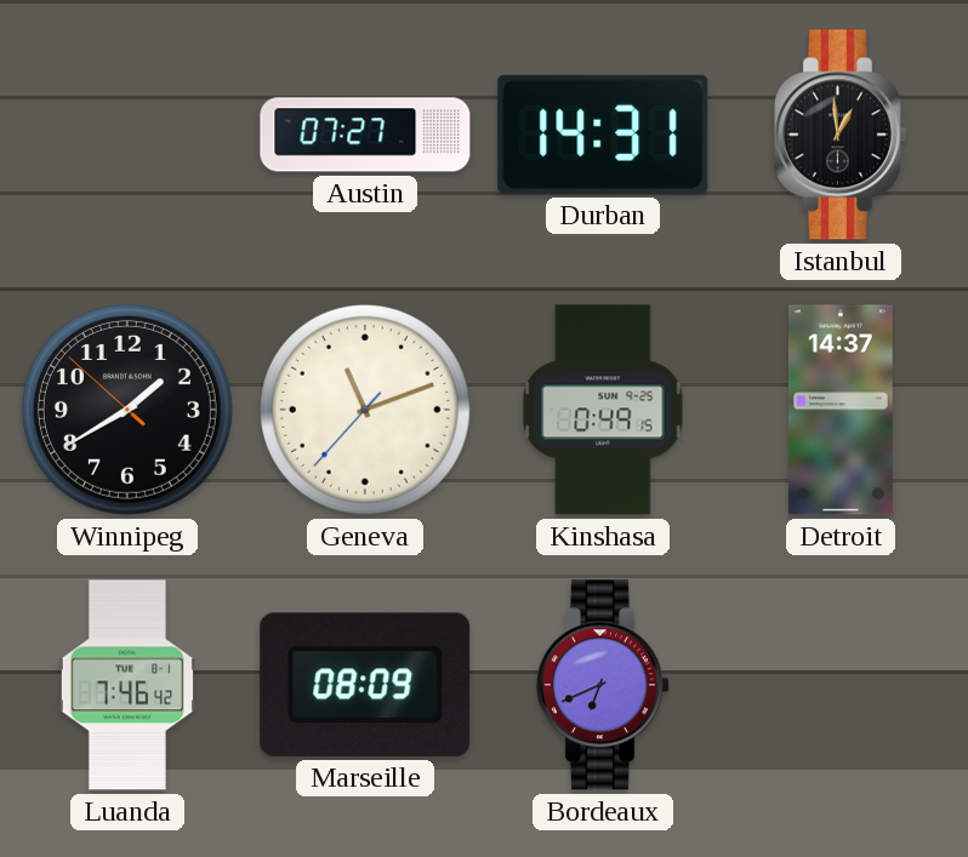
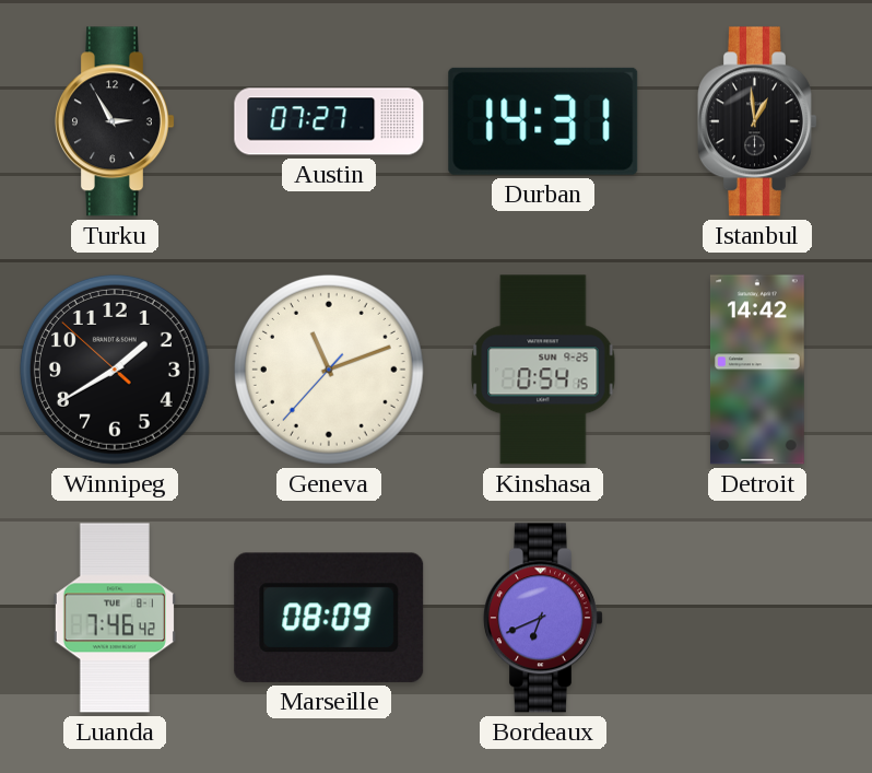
Turku: none -> 2:55
Kinshasa: 0:49 -> 0:54
Detroit: 14:37 -> 14:42
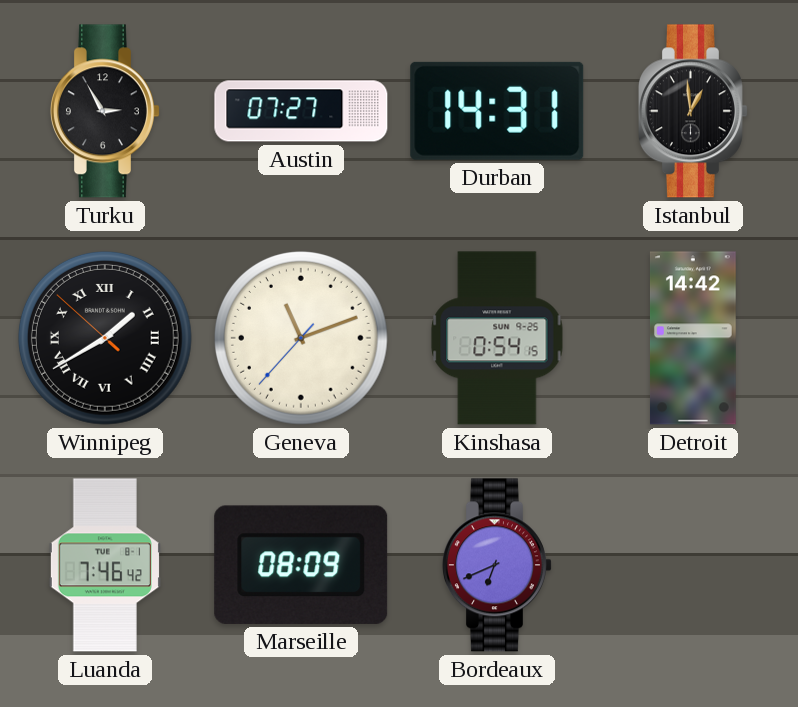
Winnipeg numerals: Arabic -> Roman
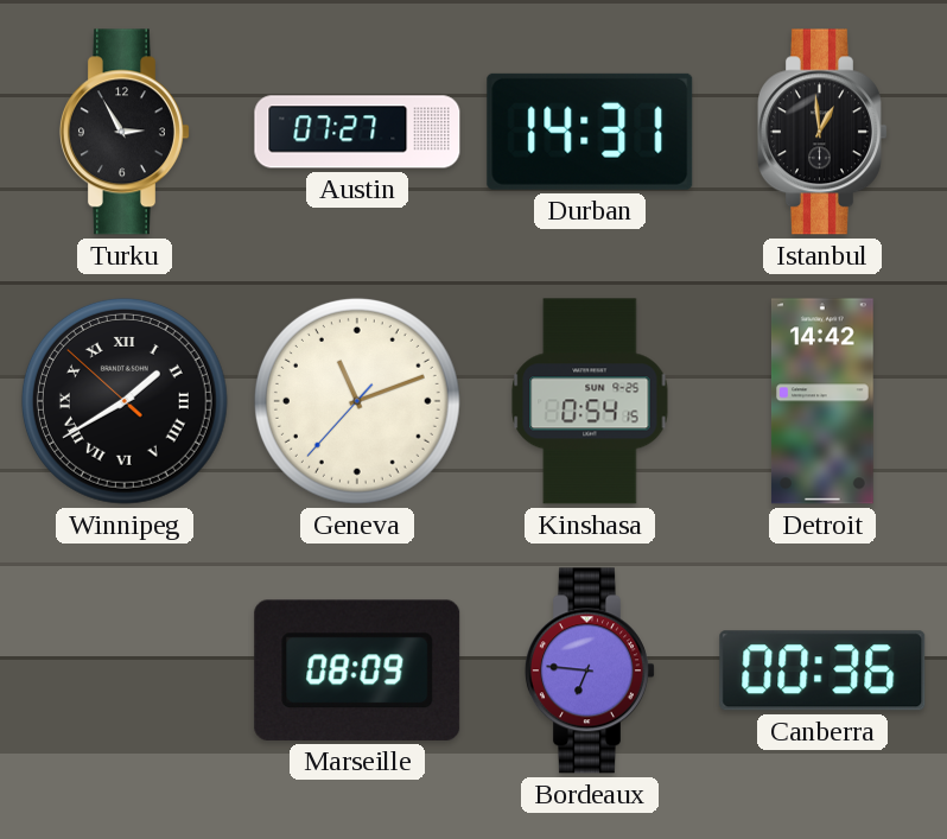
Luanda: 7:46 -> none
Bordeaux: 6:41 -> 6:46
Canberra: none -> 00:36
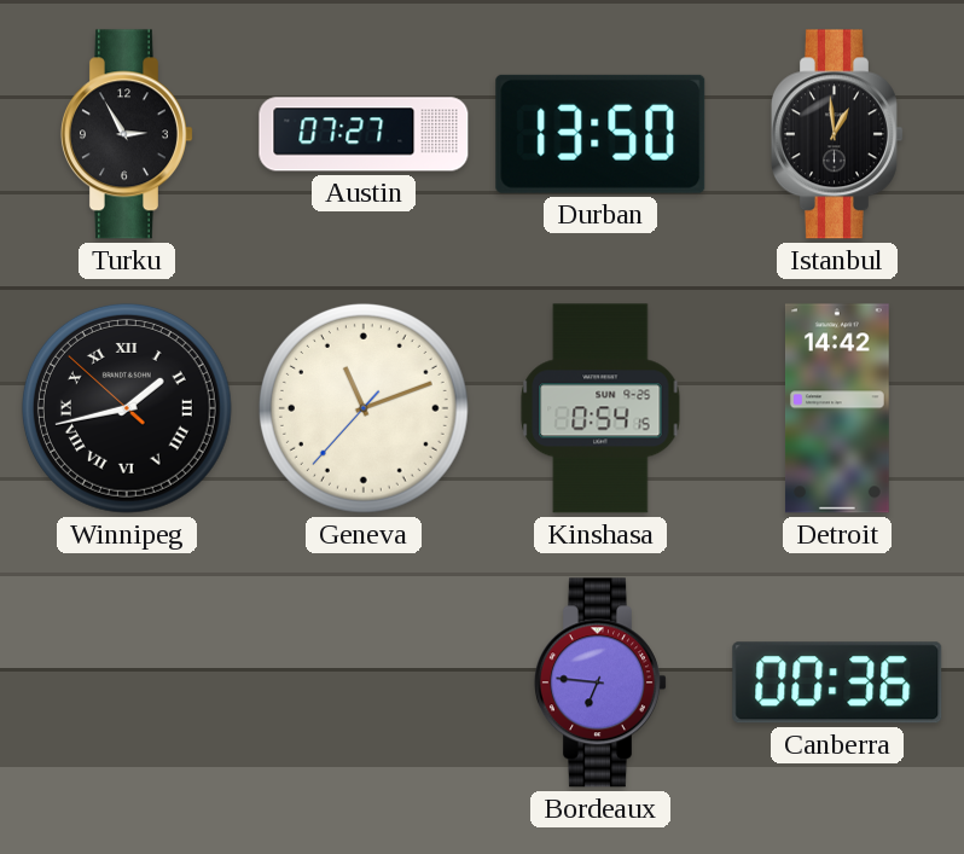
Durban: 14:31 -> 13:50
Winnipeg: 1:39 -> 1:42
Marseille: 08:09 -> none
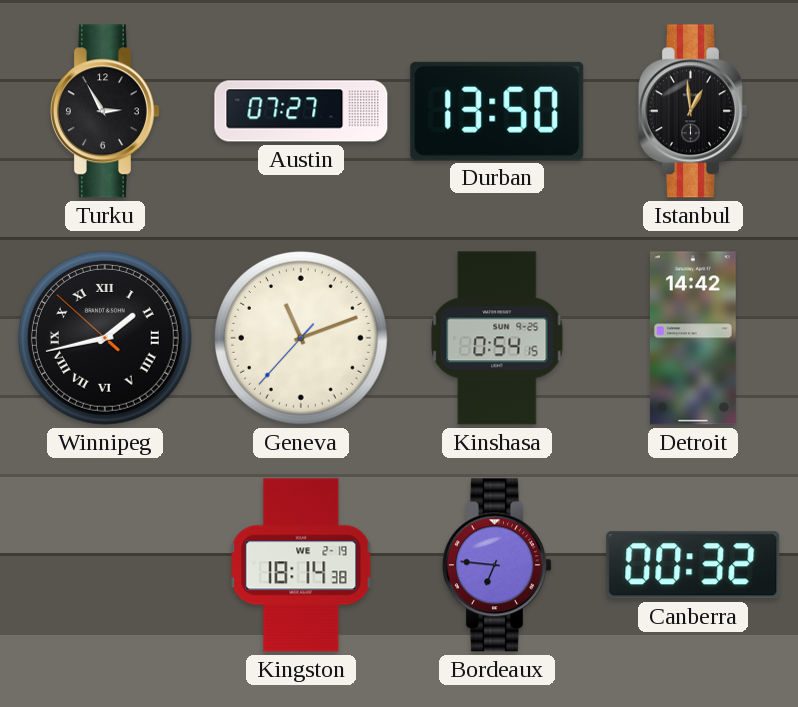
Kingston: none -> 18:14
Canberra: 00:36 -> 00:32
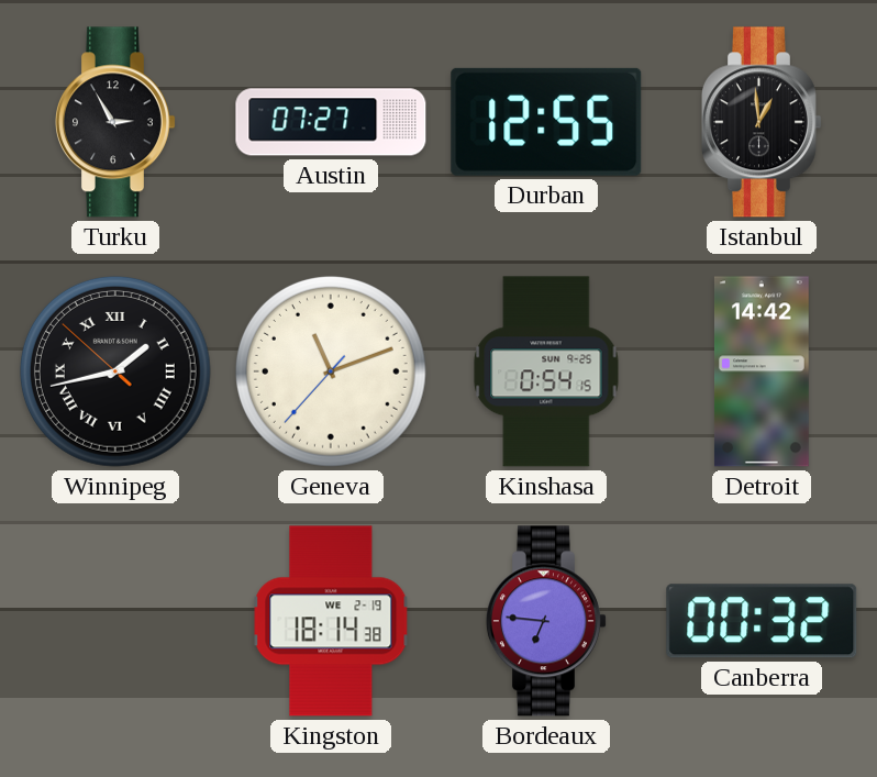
Durban: 13:50 -> 12:55
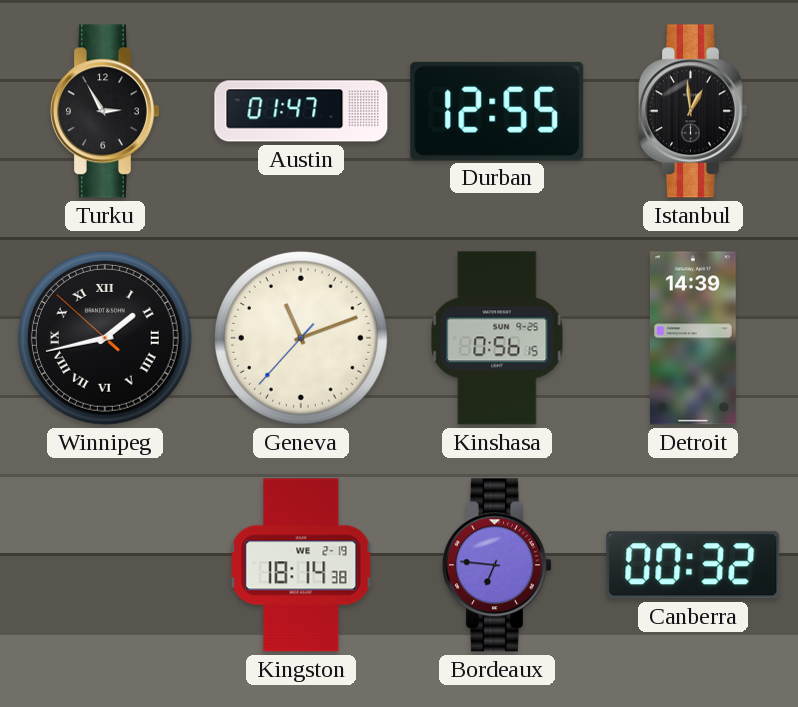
Austin: 07:27 -> 01:47
Kinshasa: 0:54 -> 0:56
Detroit: 14:42 -> 14:39
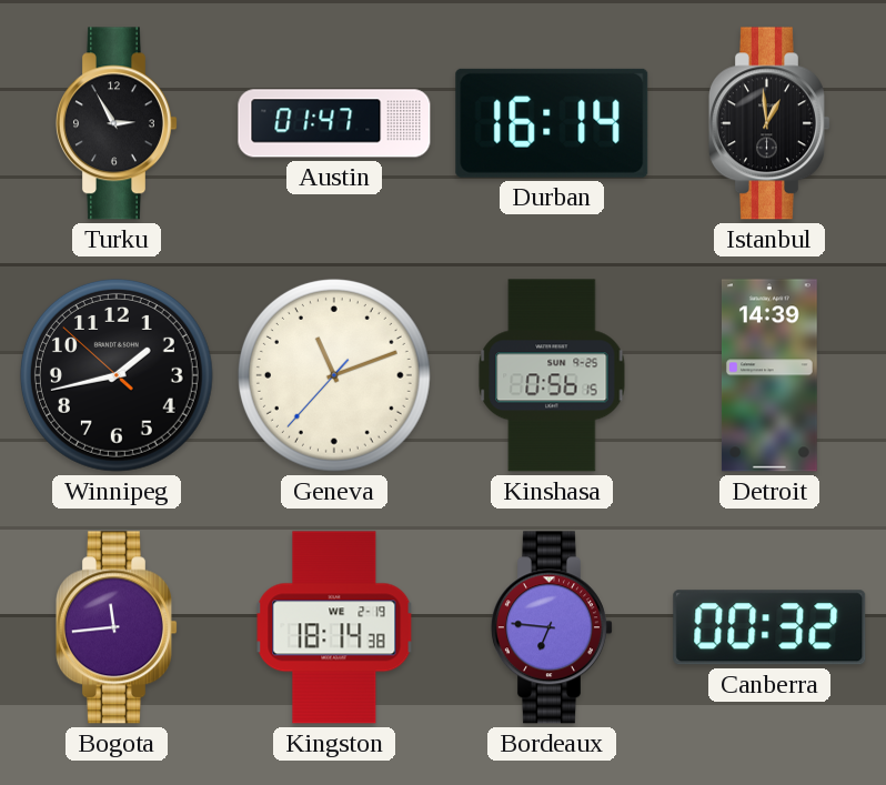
Durban: 12:55 -> 16:14
Winnipeg numerals: Roman -> Arabic
Bogota: none -> 11:44
